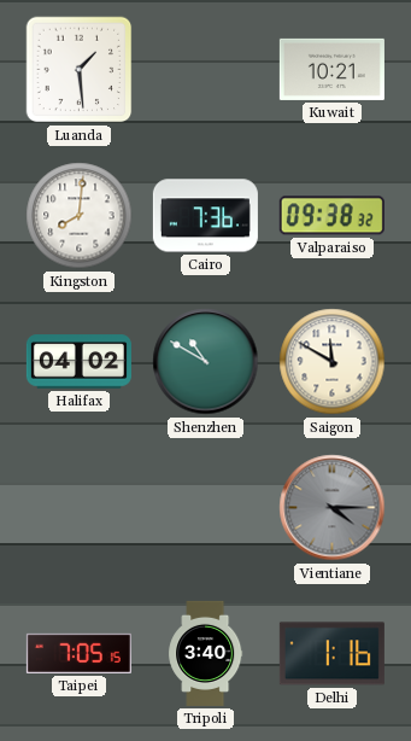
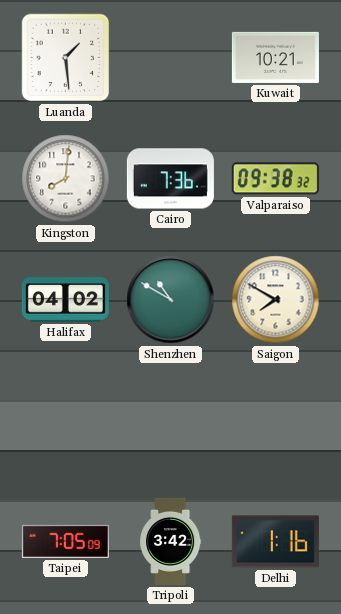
Saigon: 11:50 -> 7:50
Vientiane: 4:15 -> none
Taipei: 7:05:15 -> 7:05:09
Tripoli: 3:40 -> 3:42
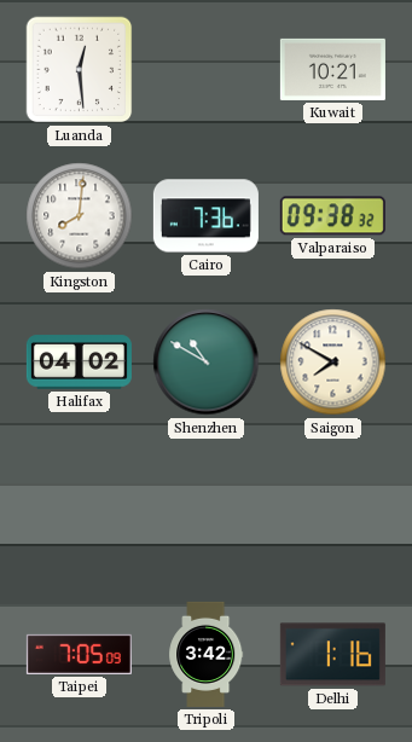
Luanda: 1:29 -> 12:29
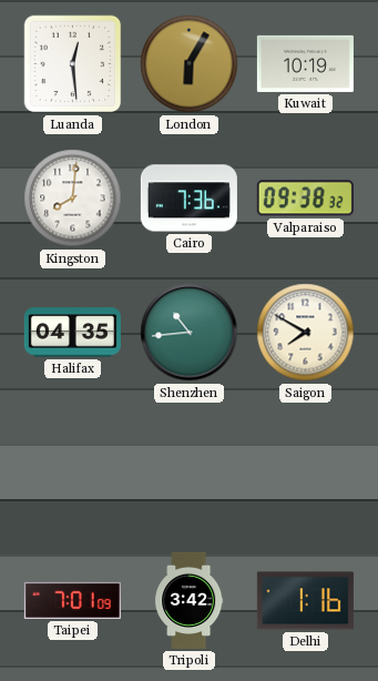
London: none -> 6:05
Kuwait: 10:21 -> 10:19
Halifax: 04:02 -> 04:35
Shenzhen: 10:50 -> 10:44
Taipei: 7:05 -> 7:01
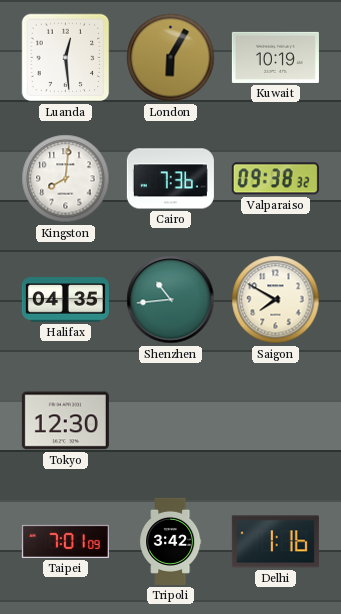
Tokyo: none -> 12:30
